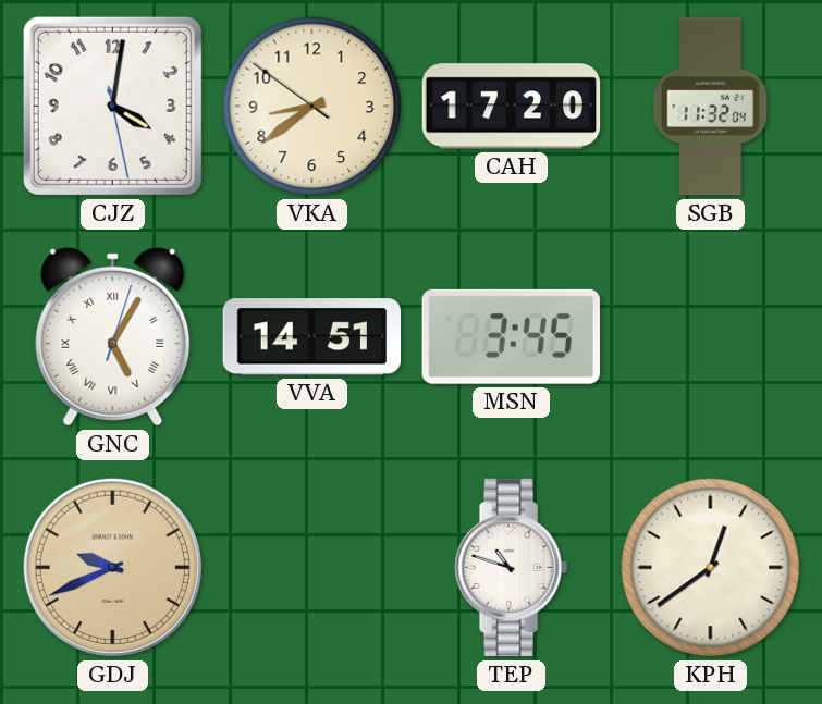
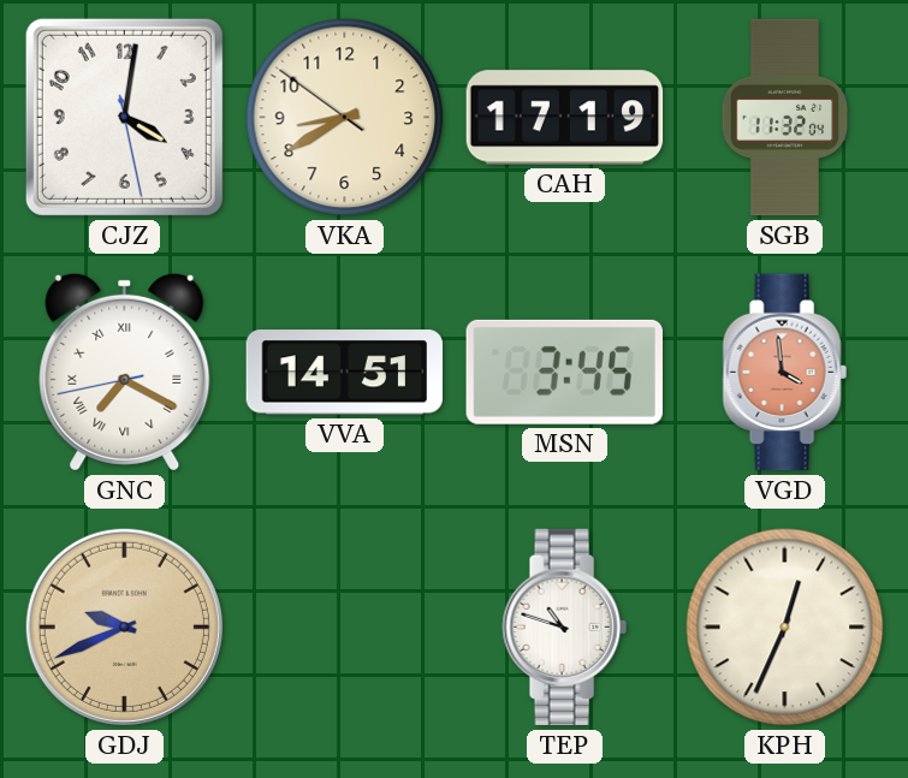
VKA: 8:38 -> 8:39
CAH: 17:20 -> 17:19
GNC: 5:05 -> 7:19
VGD: none -> 3:59
KPH: 12:39 -> 12:34
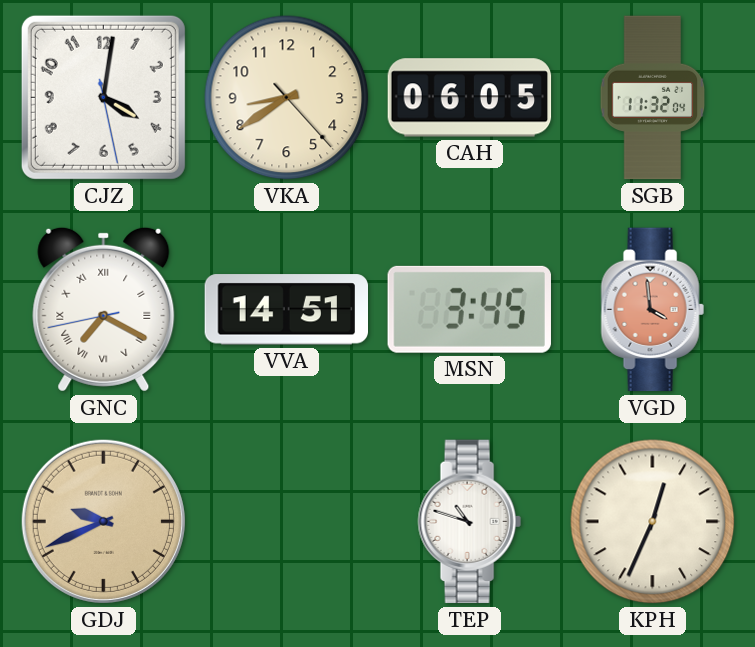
VKA: 8:39:51 -> 8:39:23
CAH: 17:19 -> 06:05
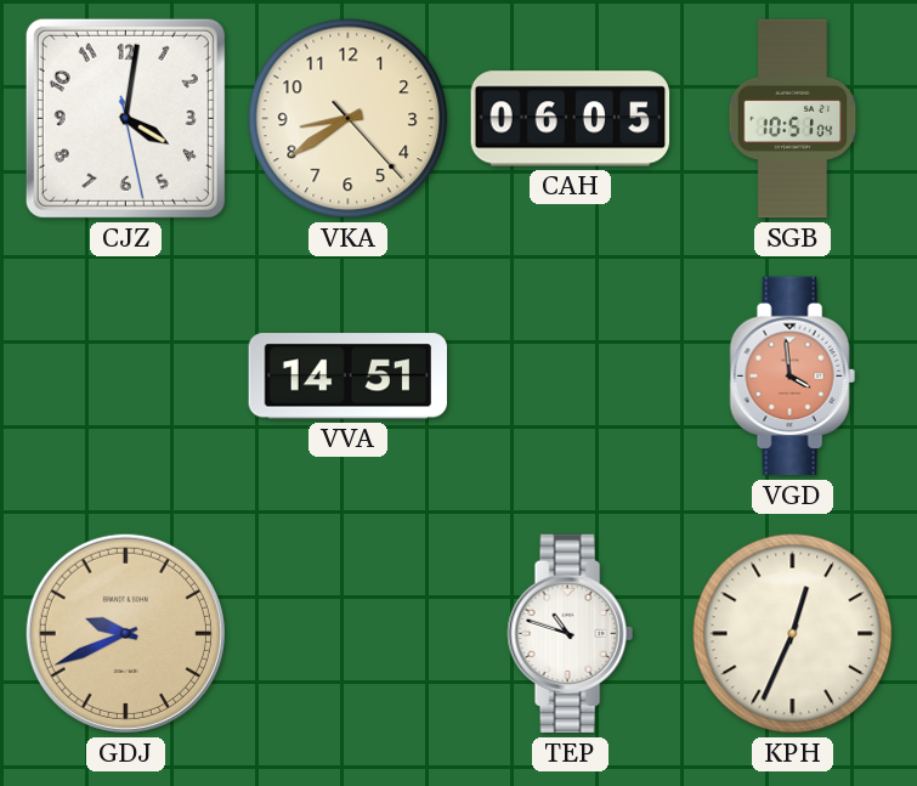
SGB: 11:32 -> 10:51
GNC: 7:19 -> none
MSN: 3:45 -> none
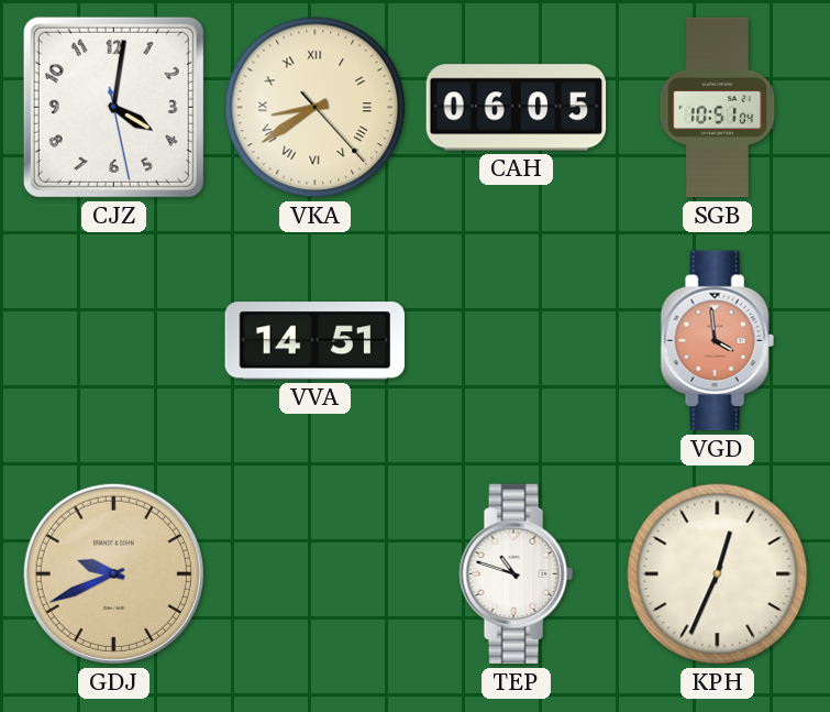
VKA numerals: Arabic -> Roman
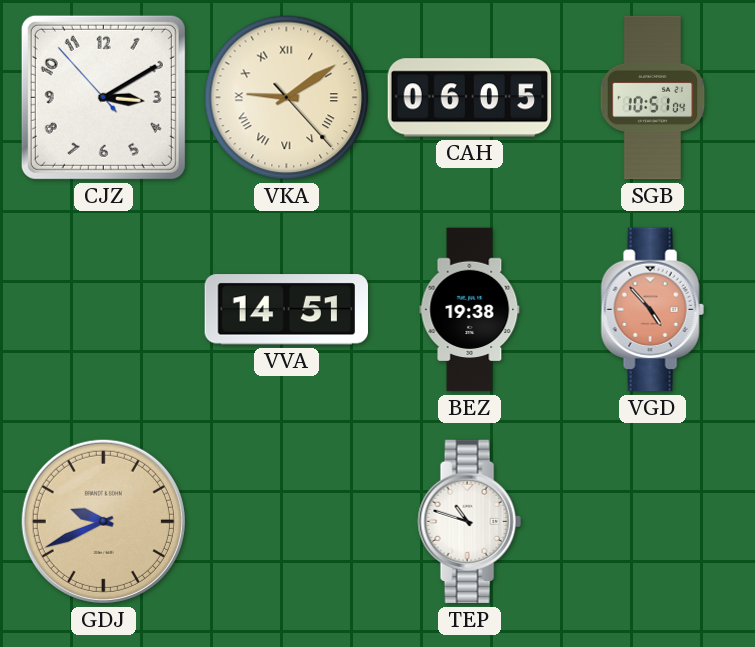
CJZ: 4:01 -> 3:09
VKA: 8:39 -> 9:09
BEZ: none -> 19:38
VGD: 3:59 -> 4:53
KPH: 12:34 -> none
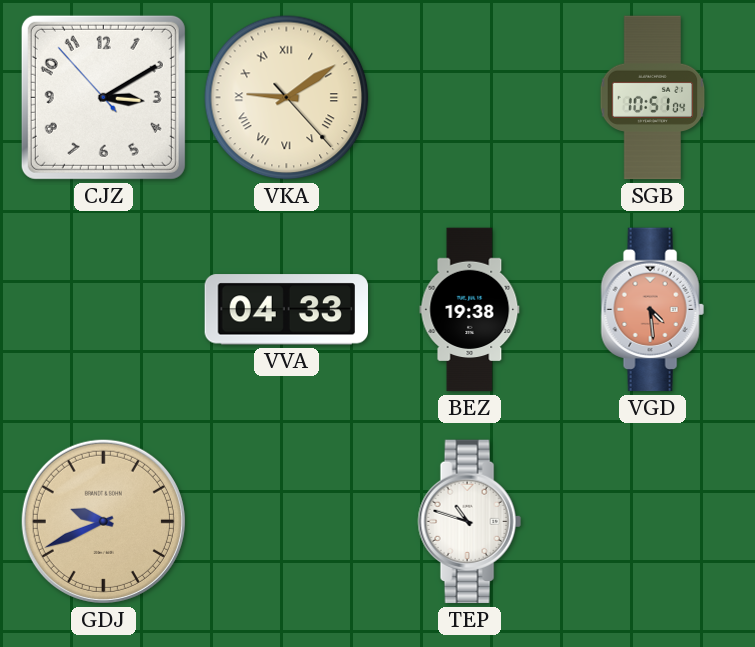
CAH: 06:05 -> none
VVA: 14:51 -> 04:33
VGD: 4:53 -> 4:29
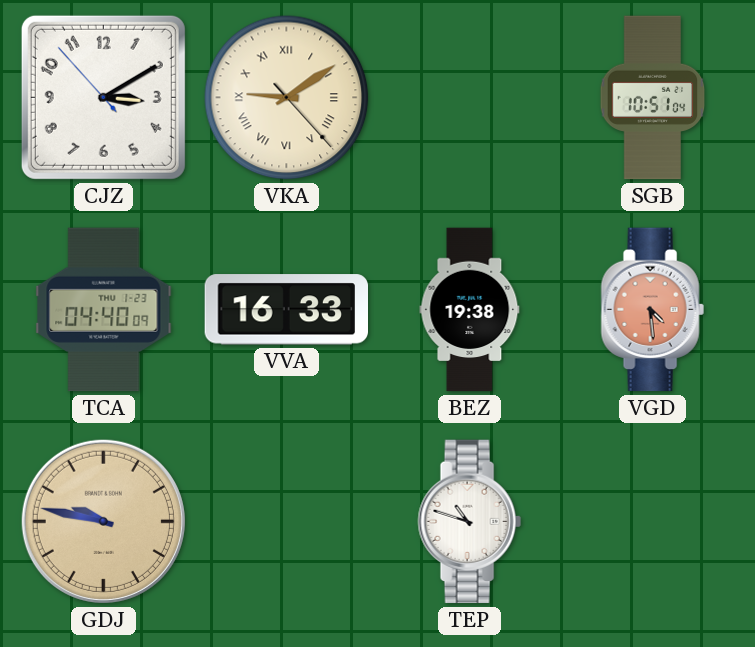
TCA: none -> 04:40
VVA: 04:33 -> 16:33
GDJ: 9:41 -> 9:47
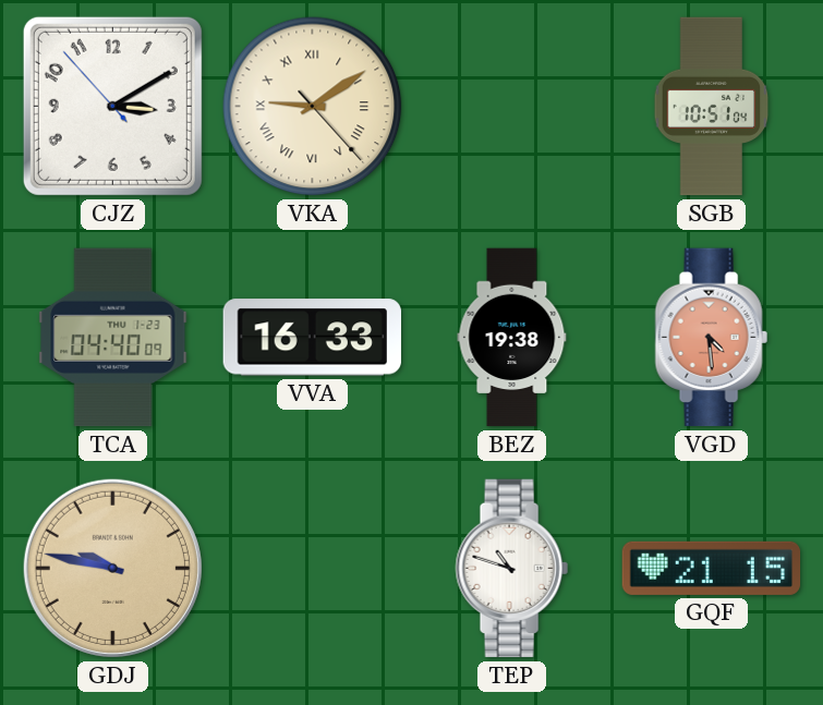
GQF: none -> 21:15
